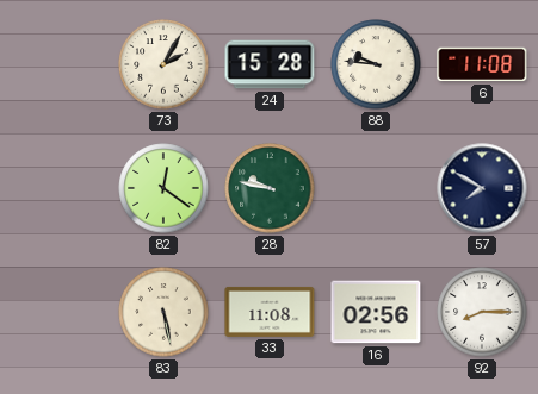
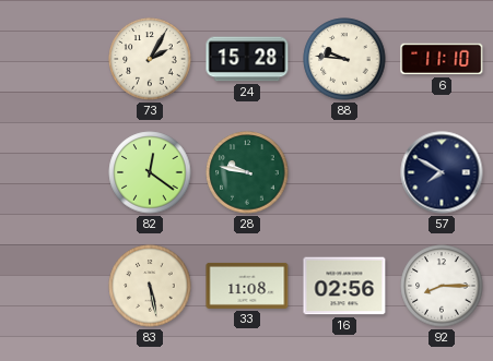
6: 11:08 -> 11:10
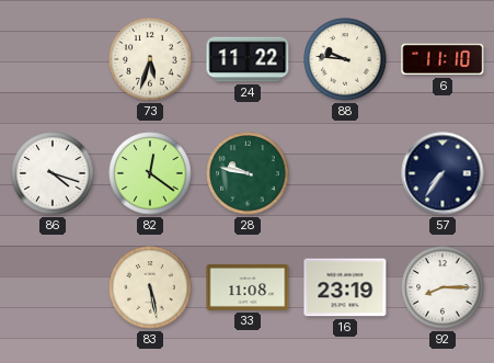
73: 2:05 -> 5:33
24: 15:28 -> 11:22
86: none -> 4:18
57: 7:50 -> 7:36
16: 02:56 -> 23:19
